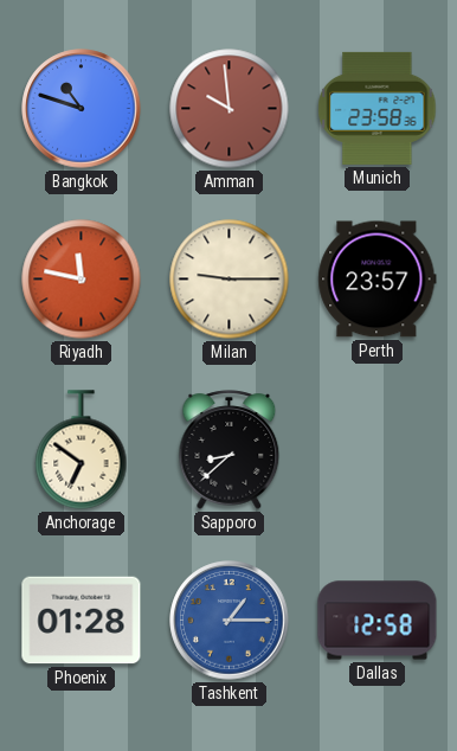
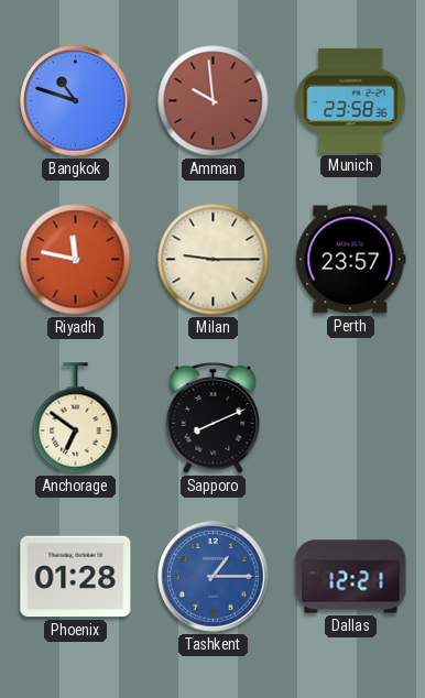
Sapporo: 8:38 -> 8:11
Dallas: 12:58 -> 12:21
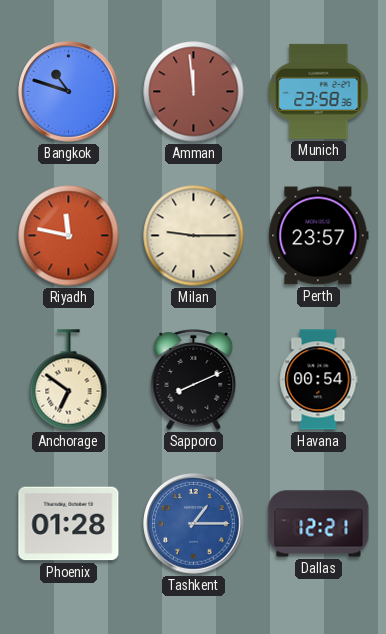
Amman: 9:59 -> 11:59
Havana: none -> 00:54
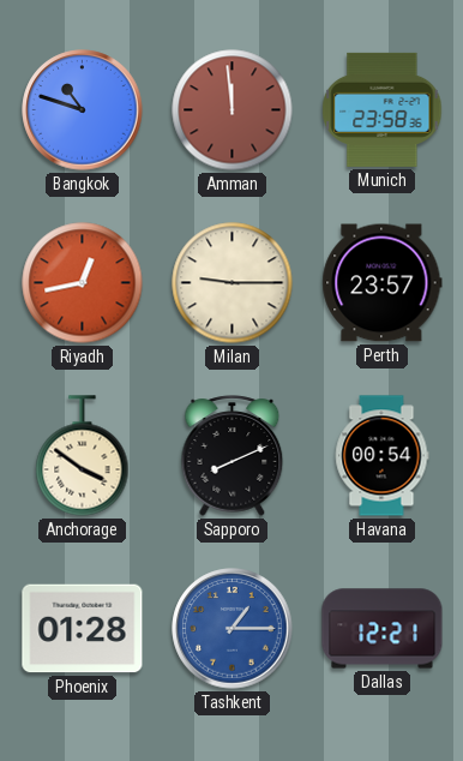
Riyadh: 11:47 -> 12:43
Anchorage: 6:51 -> 3:51
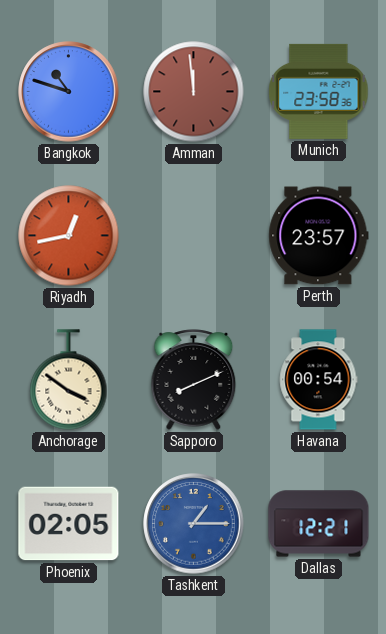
Milan: 9:15 -> none
Phoenix: 01:28 -> 02:05
